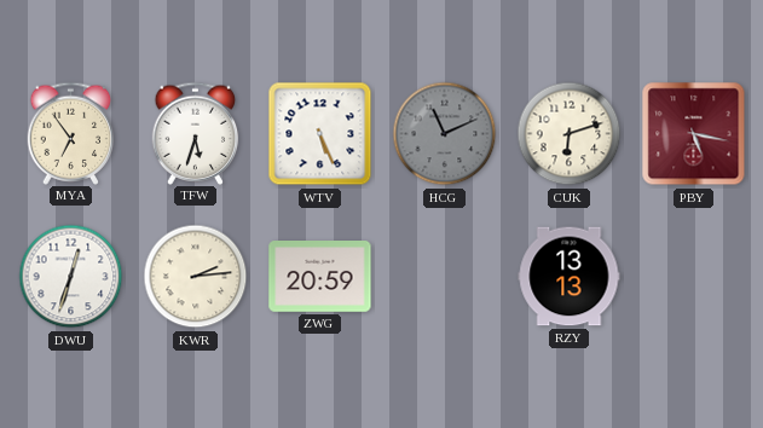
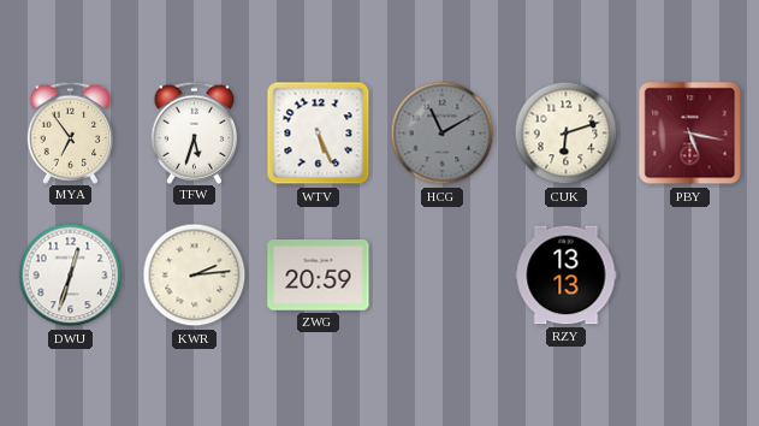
HCG: 11:11 -> 11:10
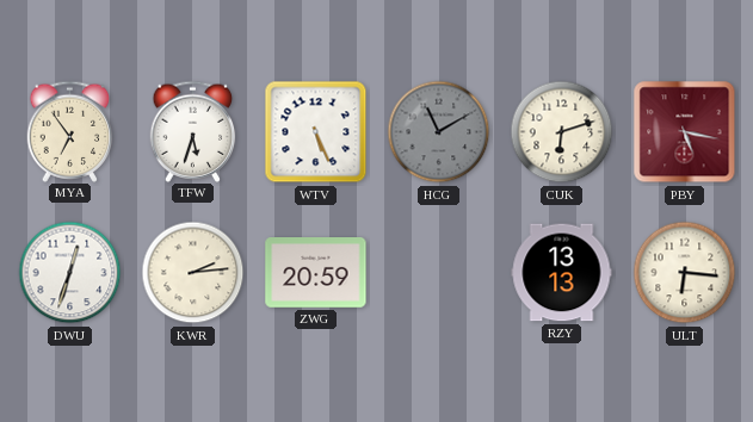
ULT: none -> 6:16
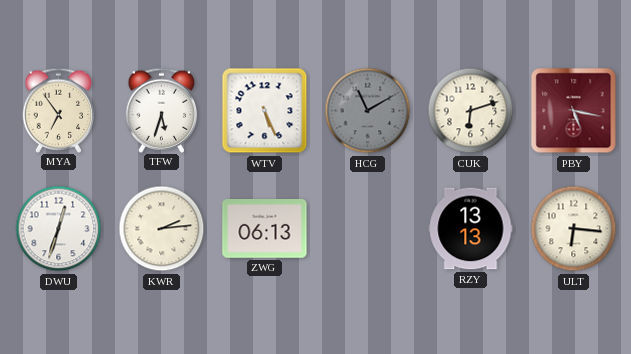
ZWG: 20:59 -> 06:13
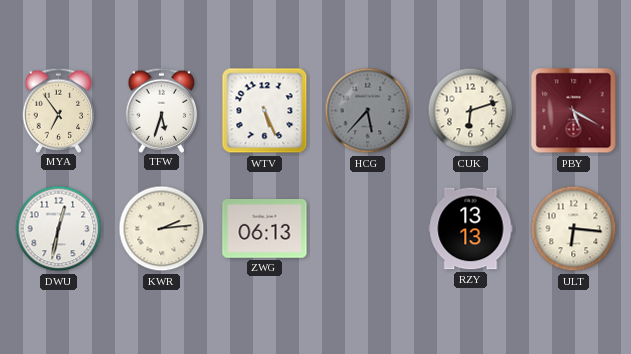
HCG: 11:10 -> 5:37
PBY: 5:17 -> 5:20
DWU: 12:33 -> 12:32
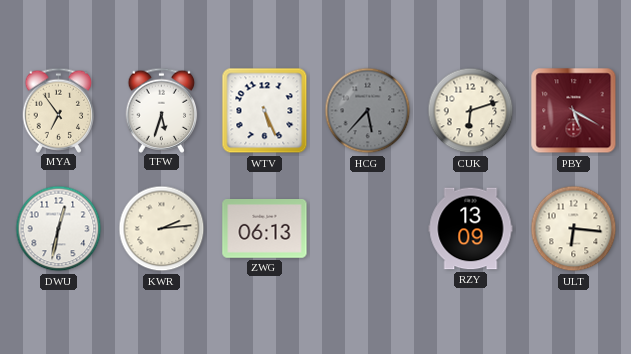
RZY: 13:13 -> 13:09
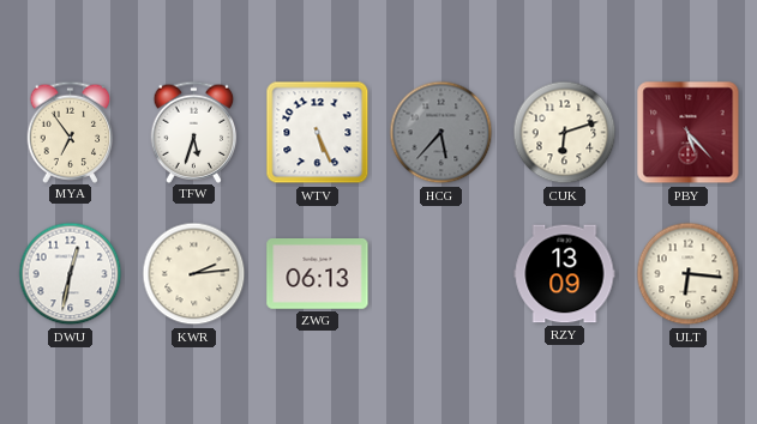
PBY: 5:20 -> 5:23
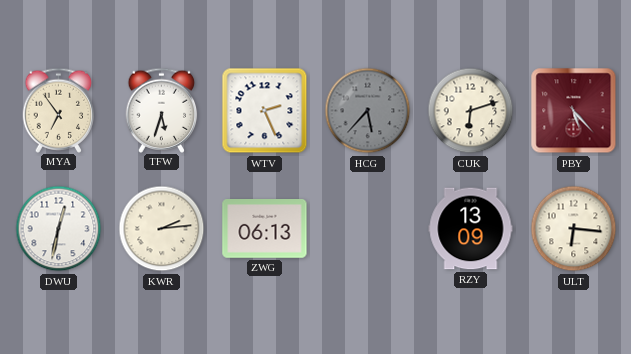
WTV: 5:26 -> 2:26
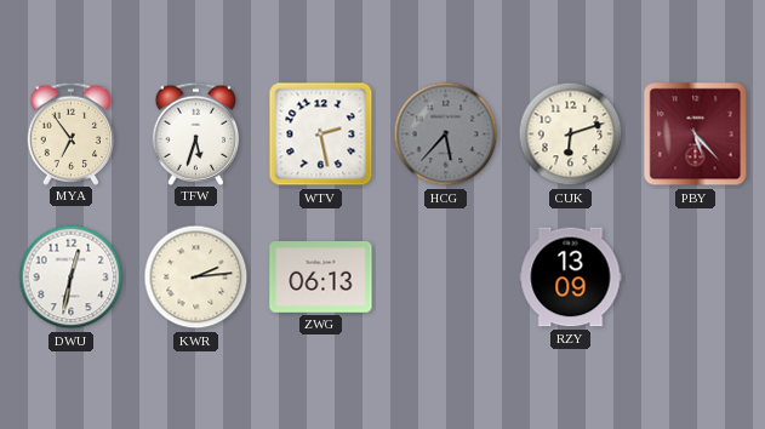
WTV: 2:26 -> 2:28
ULT: 6:16 -> none
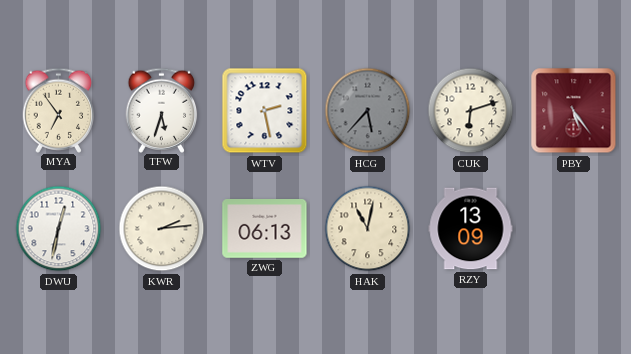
PBY: 5:23 -> 5:24
HAK: none -> 11:02
